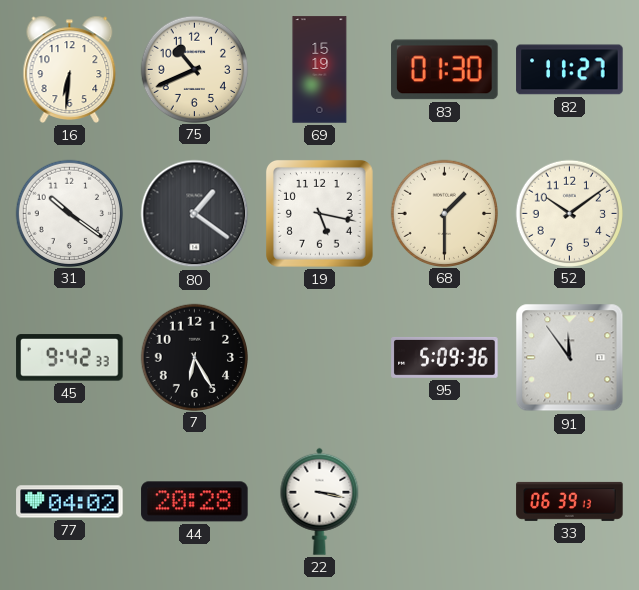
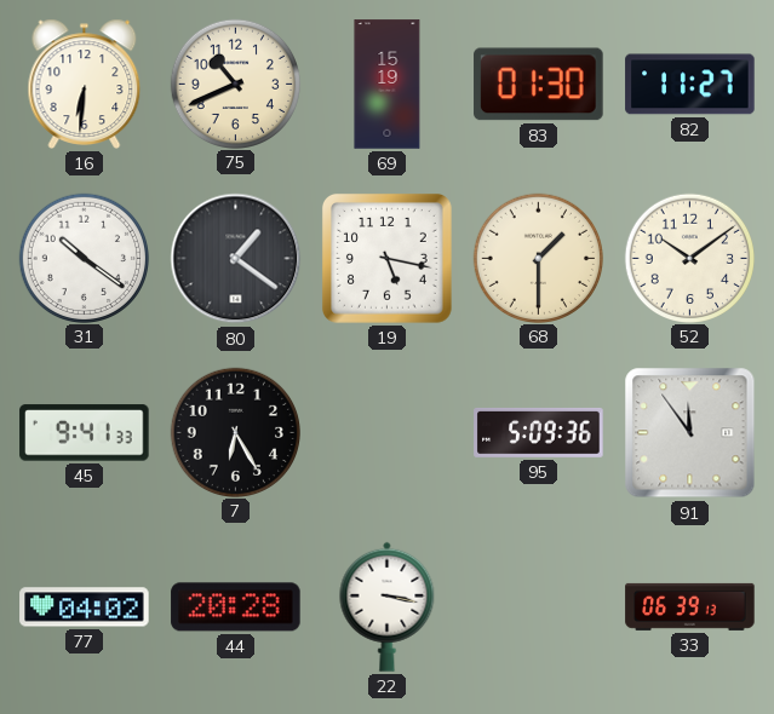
45: 9:42 -> 9:41
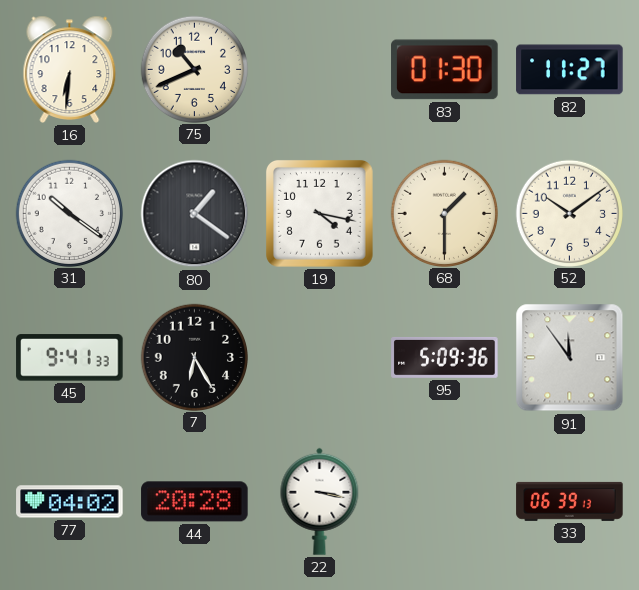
69: 15:19 -> none
19: 5:17 -> 4:17
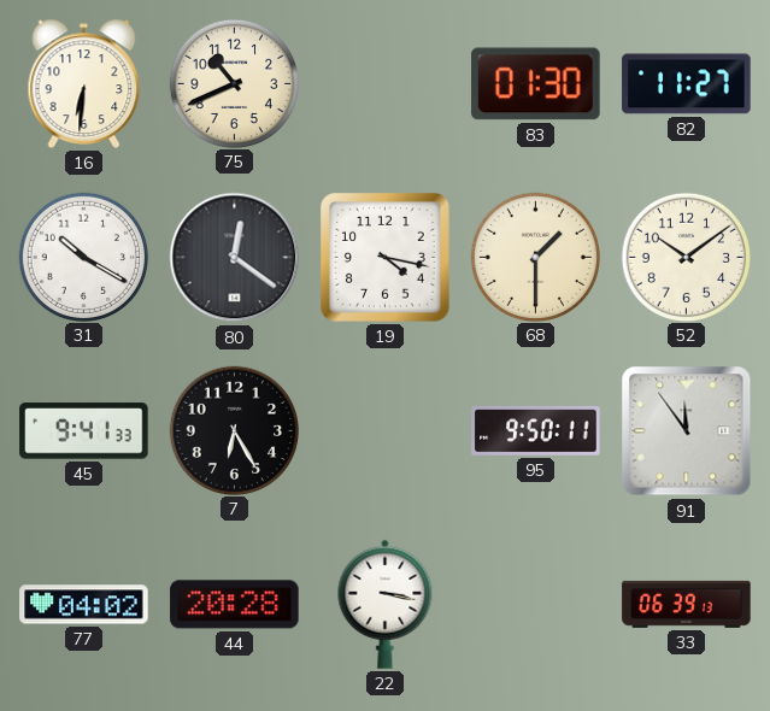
31: 10:21 -> 10:20
80: 1:21 -> 12:21
95: 5:09 -> 9:50
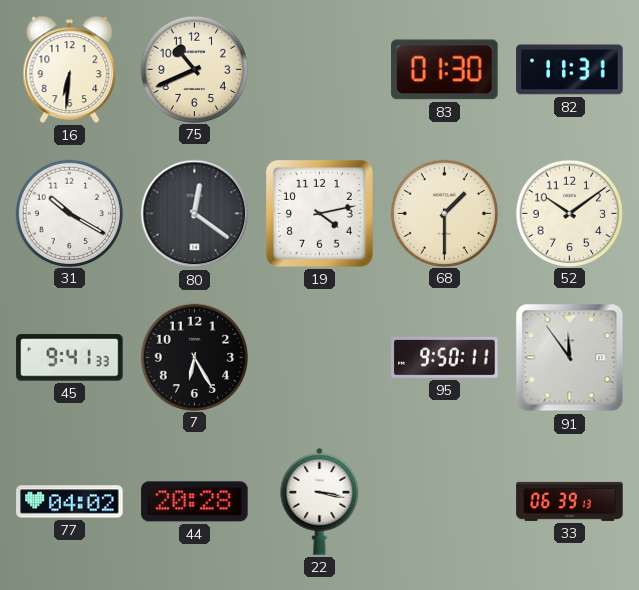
82: 11:27 -> 11:31
19: 4:17 -> 4:13
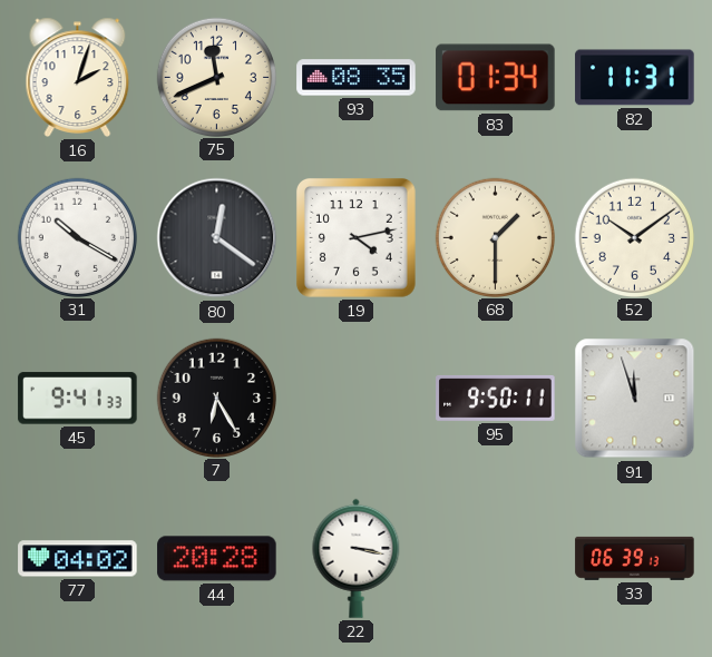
16: 6:31 -> 2:03
75: 10:41 -> 11:41
93: none -> 08:35
83: 01:30 -> 01:34
91: 11:54 -> 11:57
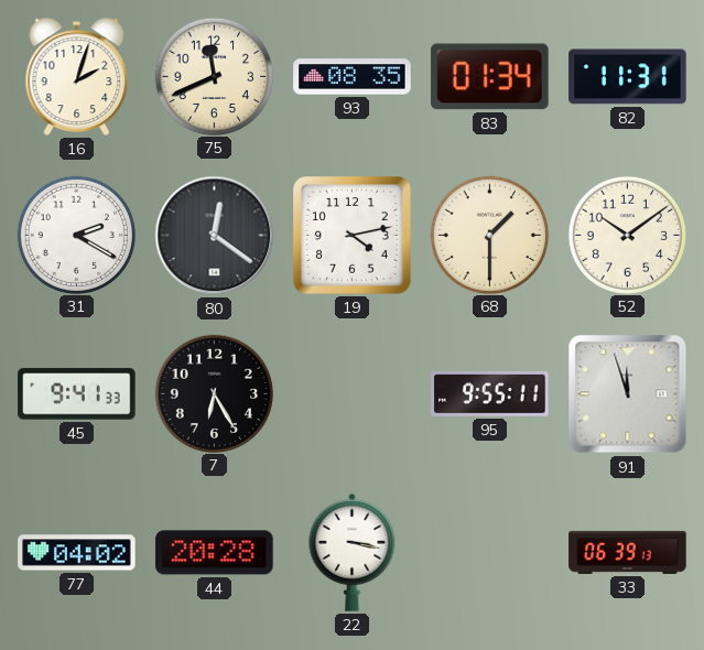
31: 10:20 -> 2:20
95: 9:50 -> 9:55
